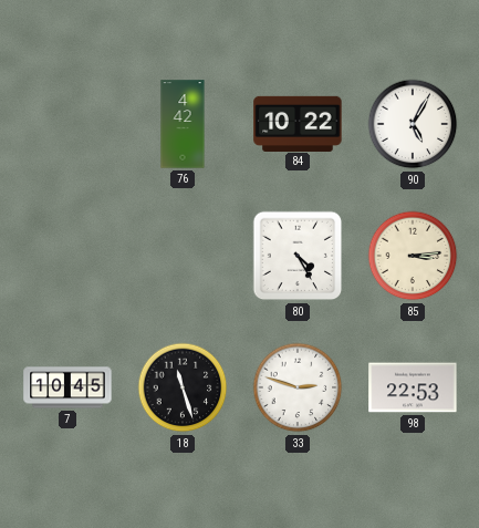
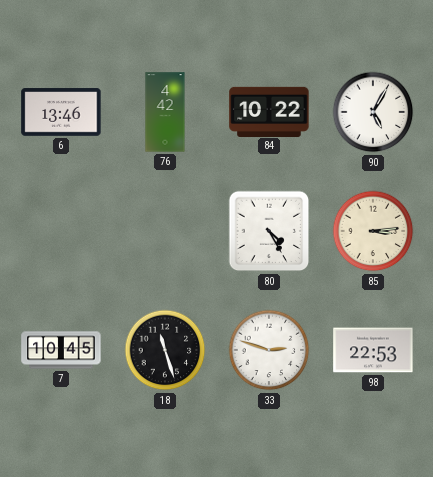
6: none -> 13:46
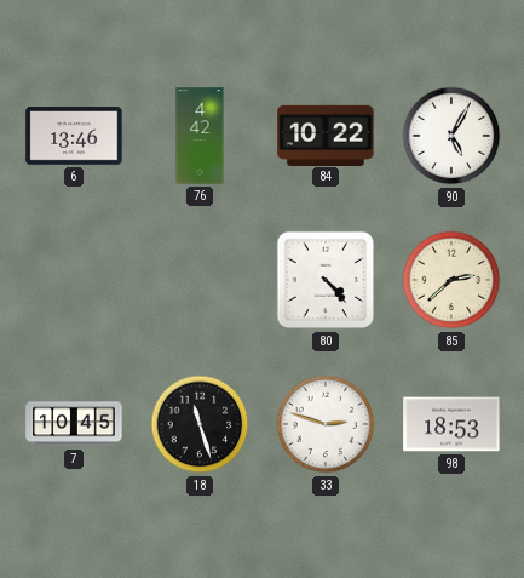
80: 4:25 -> 4:23
85: 3:14 -> 2:38
98: 22:53 -> 18:53
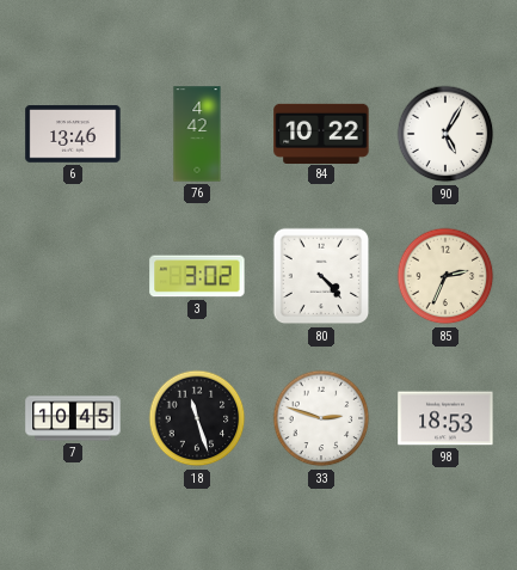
3: none -> 3:02
85: 2:38 -> 2:34
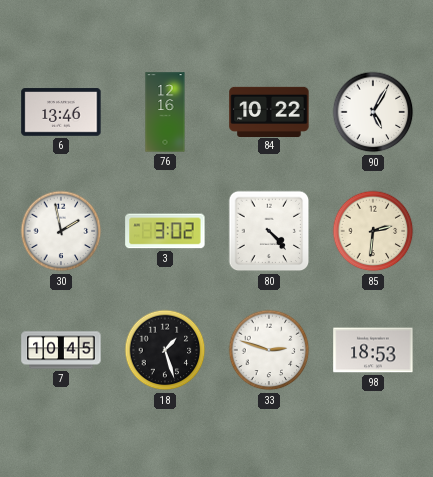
76: 4:42 -> 12:16
30: none -> 1:58
85: 2:34 -> 2:31
18: 11:27 -> 1:27
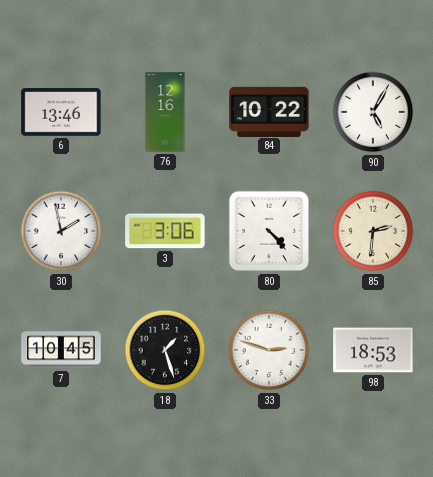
3: 3:02 -> 3:06
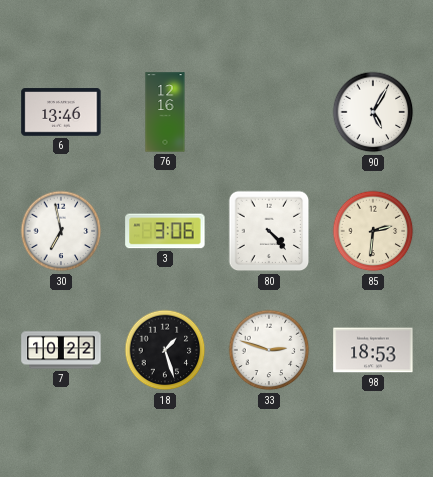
84: 10:22 -> none
30: 1:58 -> 6:58
7: 10:45 -> 10:22
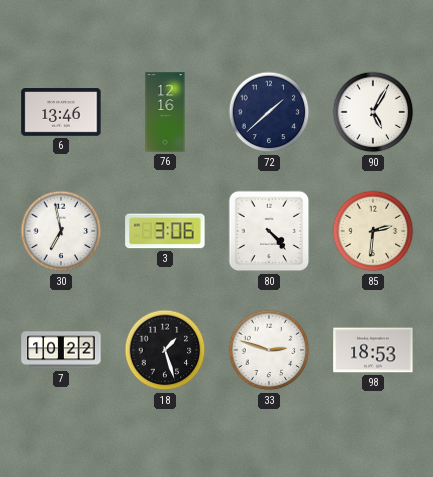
72: none -> 1:38
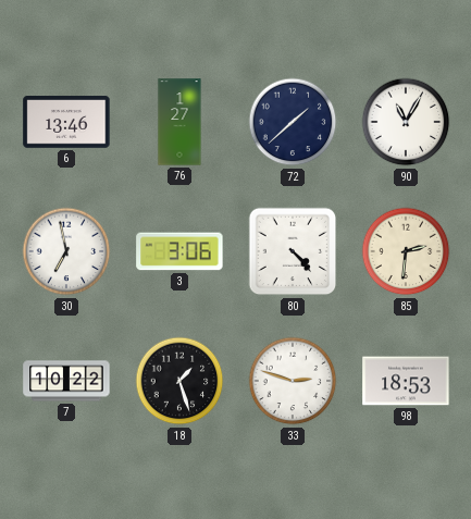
76: 12:16 -> 1:27
90: 5:05 -> 11:05
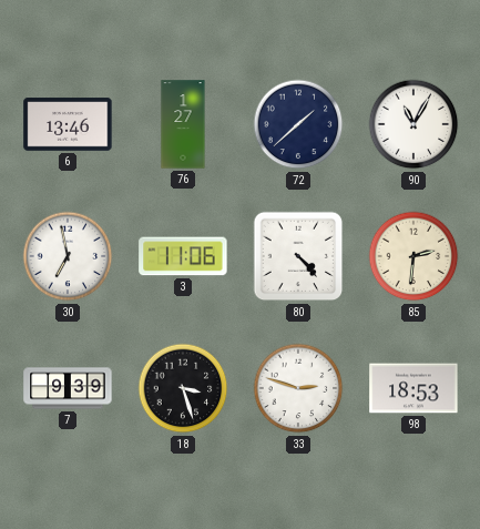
3: 3:06 -> 11:06
7: 10:22 -> 9:39
18: 1:27 -> 3:27
